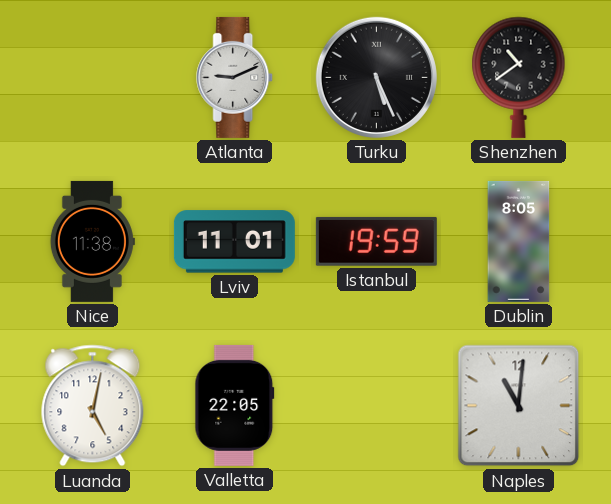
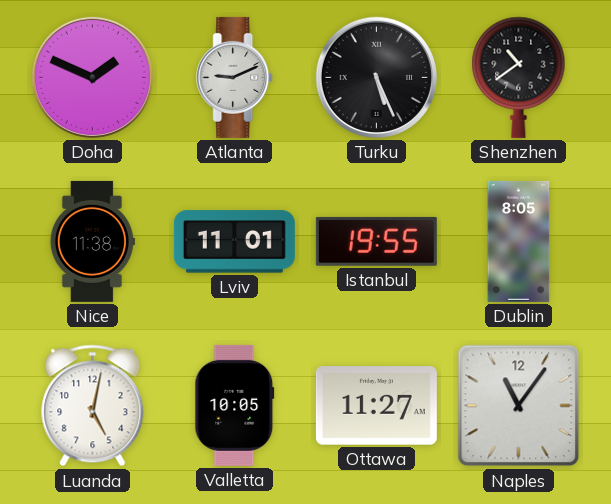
Doha: none -> 1:49
Istanbul: 19:59 -> 19:55
Valletta: 22:05 -> 10:05
Ottawa: none -> 11:27
Naples: 11:01 -> 11:06
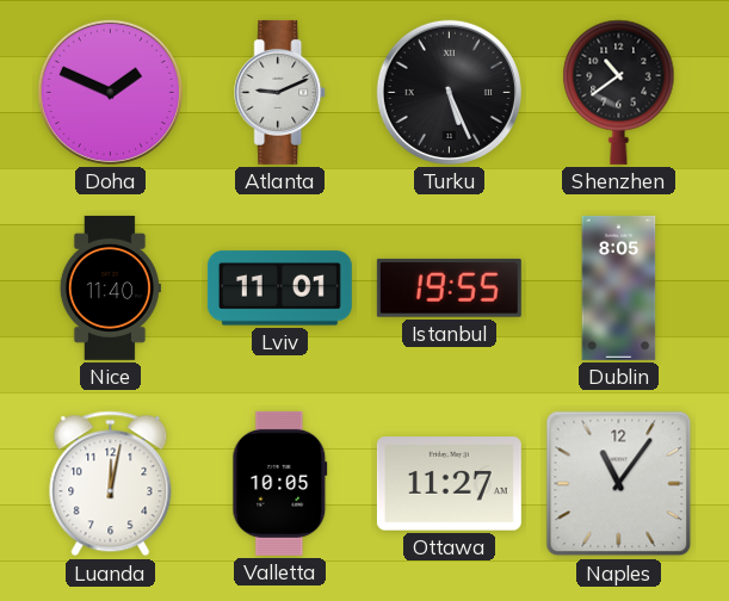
Nice: 11:38 -> 11:40
Luanda: 5:02 -> 12:02
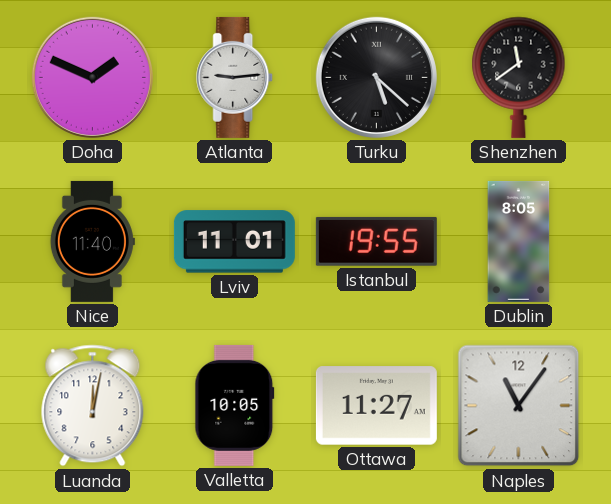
Atlanta: 9:11 -> 9:14
Turku: 5:26 -> 5:22
Shenzhen: 10:39 -> 11:39
